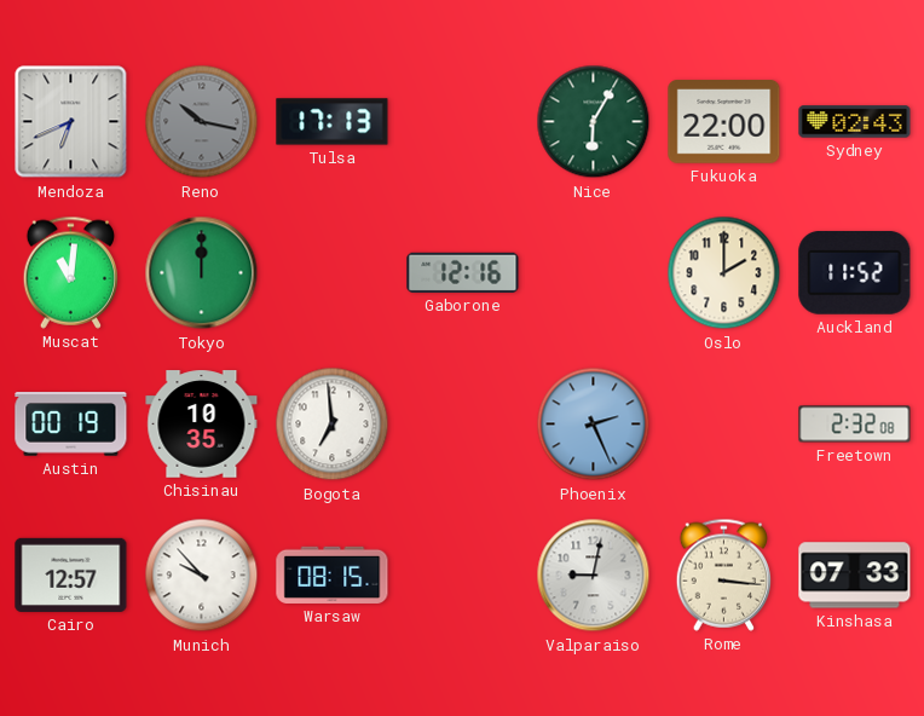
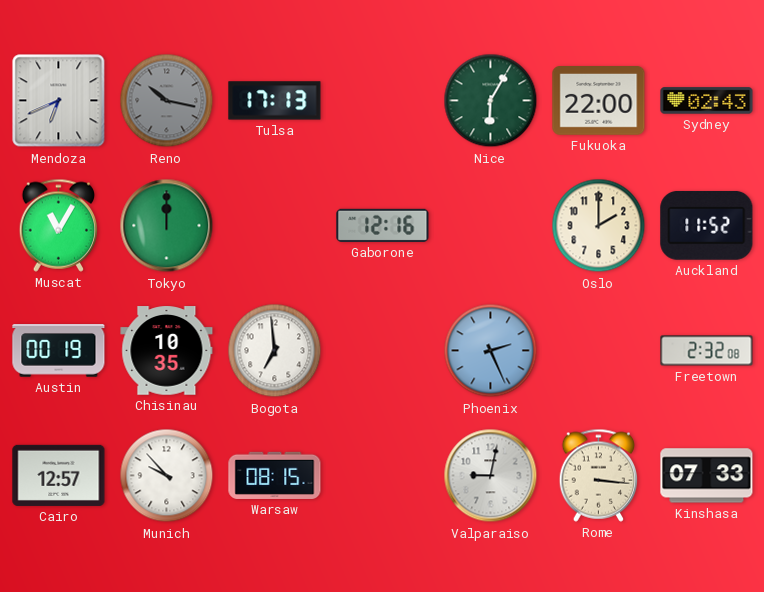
Muscat: 11:01 -> 11:05
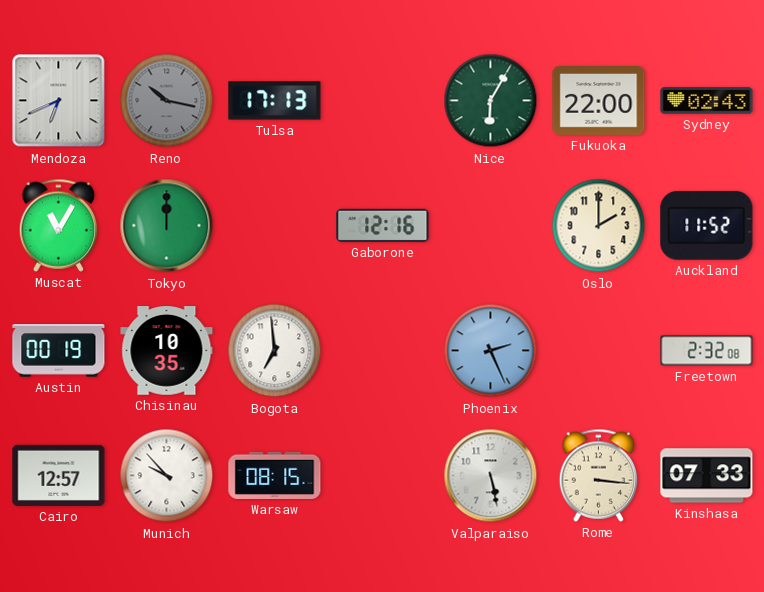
Valparaiso: 9:02 -> 5:28
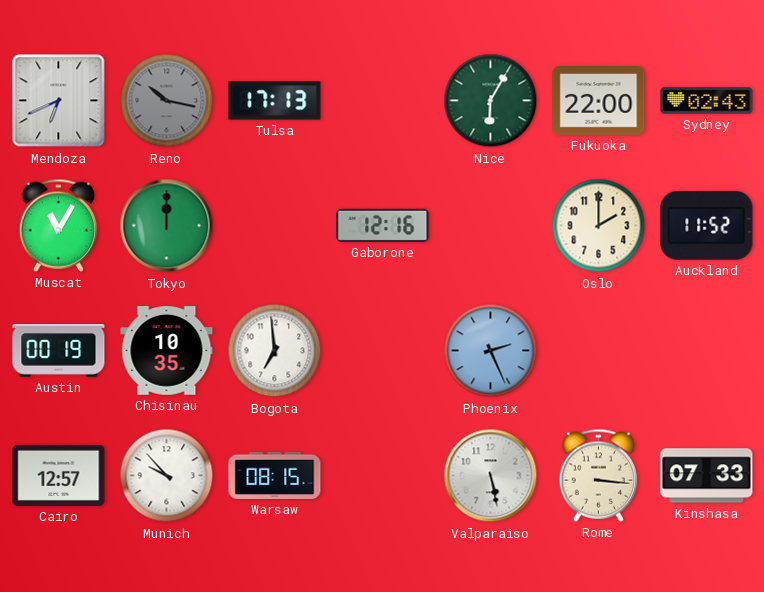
Freetown: 2:32 -> none
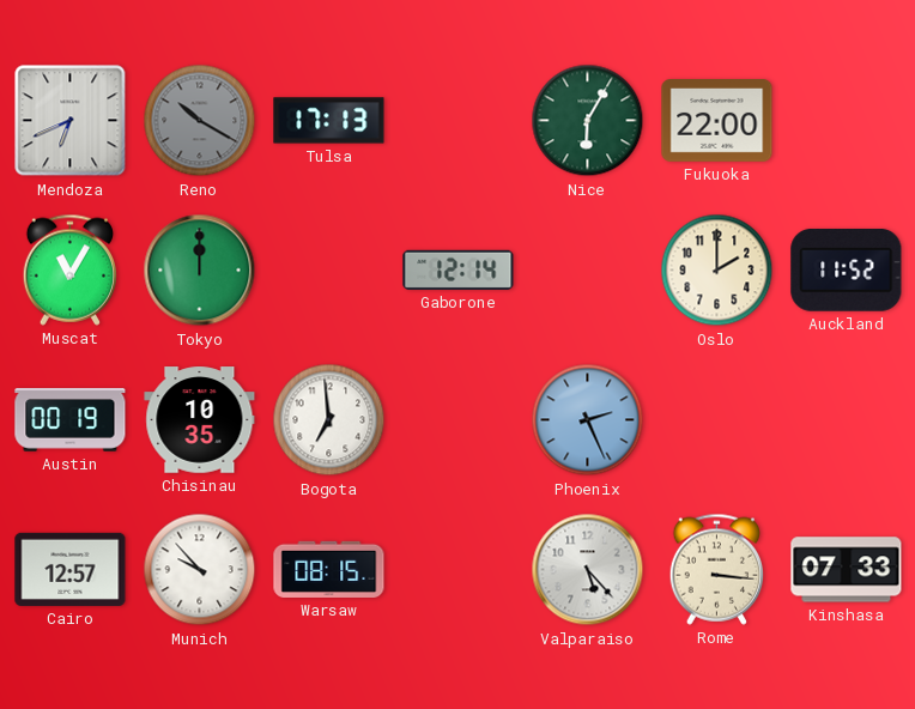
Reno: 10:17 -> 10:20
Sydney: 02:43 -> none
Gaborone: 12:16 -> 12:14
Valparaiso: 5:28 -> 5:23
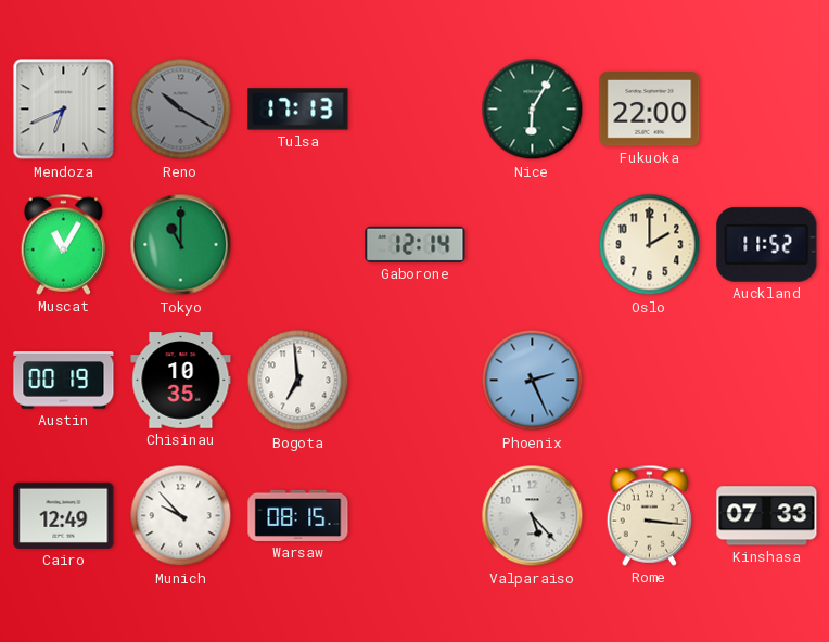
Tokyo: 12:00 -> 11:00
Cairo: 12:57 -> 12:49
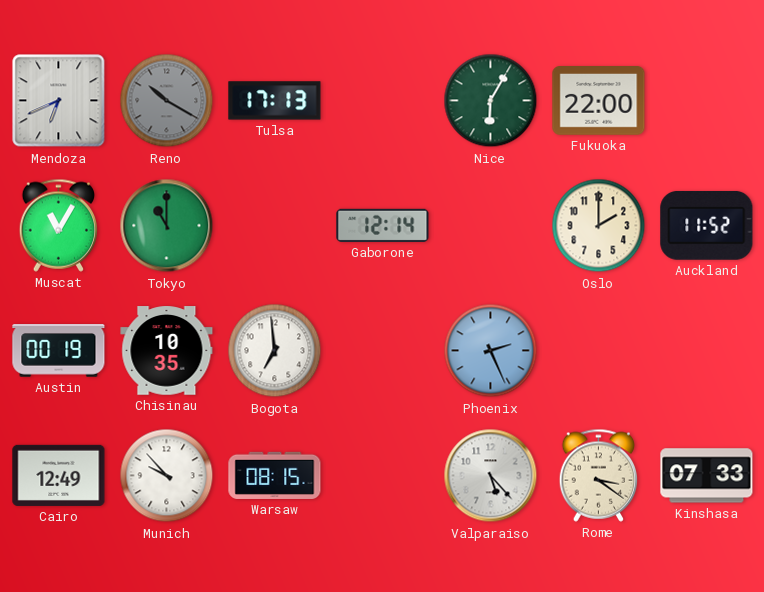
Rome: 3:16 -> 3:21
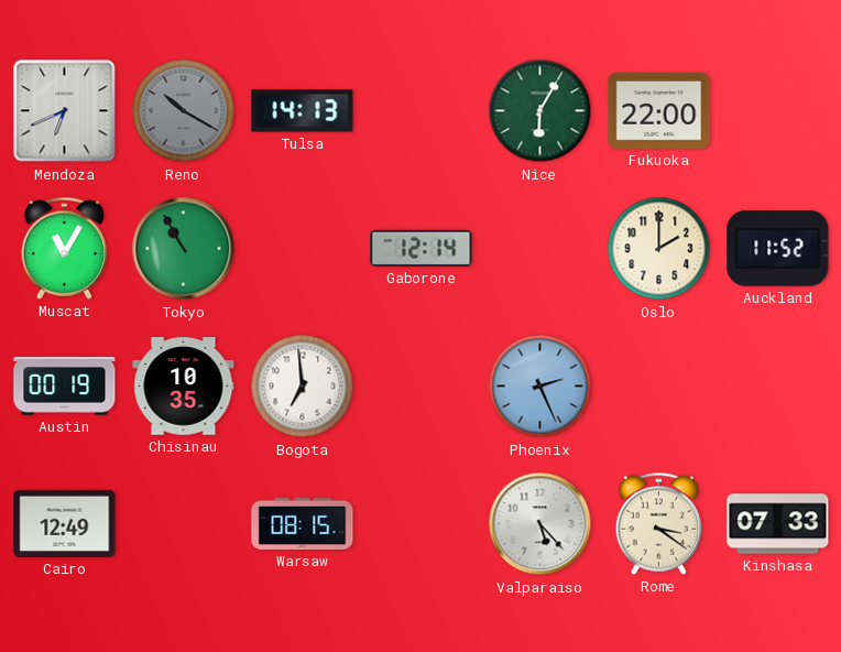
Tulsa: 17:13 -> 14:13
Tokyo: 11:00 -> 10:55
Munich: 9:53 -> none
